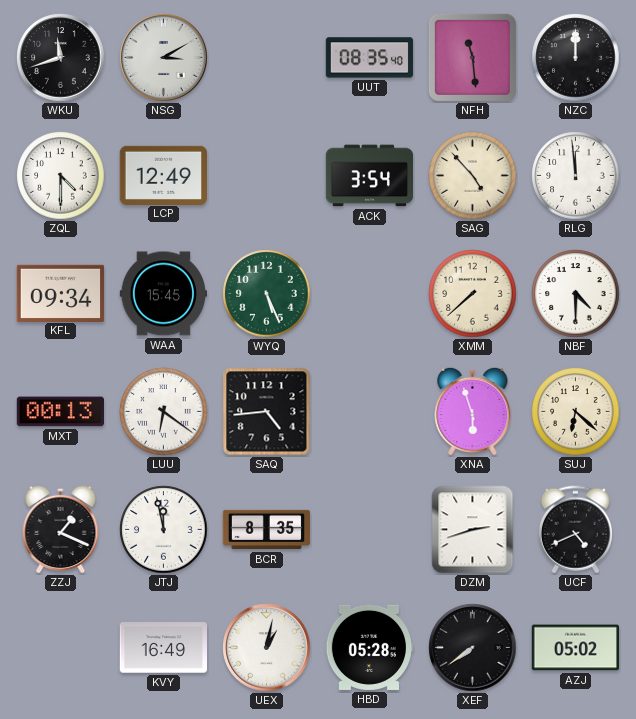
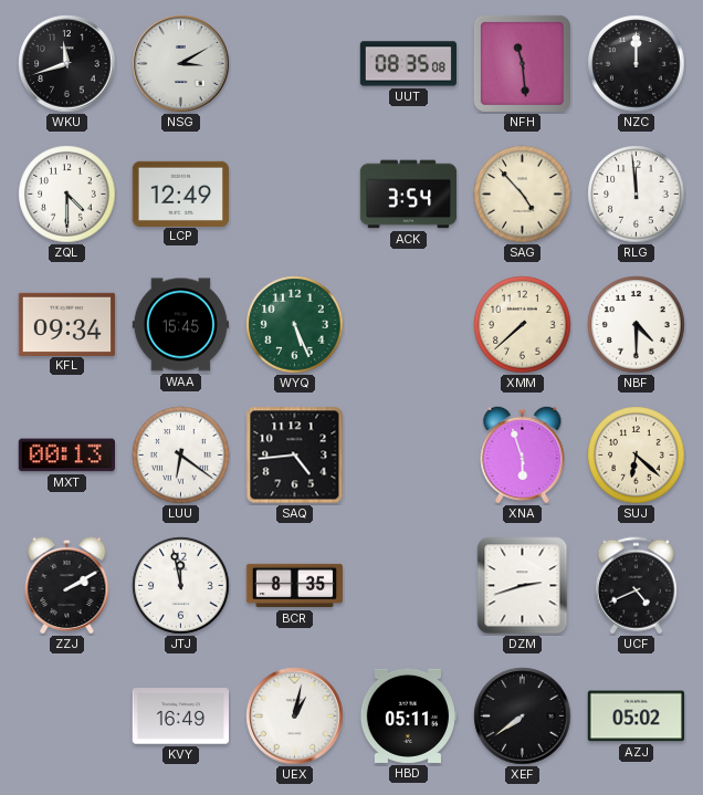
UUT: 08:35:40 -> 08:35:08
ZZJ: 1:19 -> 2:10
HBD: 05:28 -> 05:11
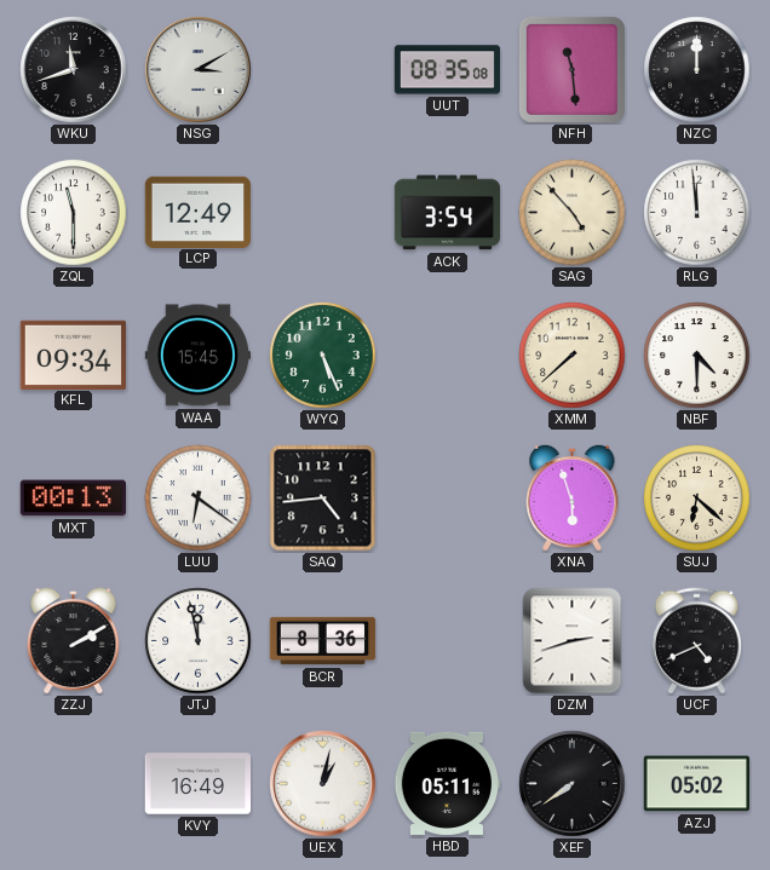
ZQL: 4:30 -> 11:30
BCR: 8:35 -> 8:36
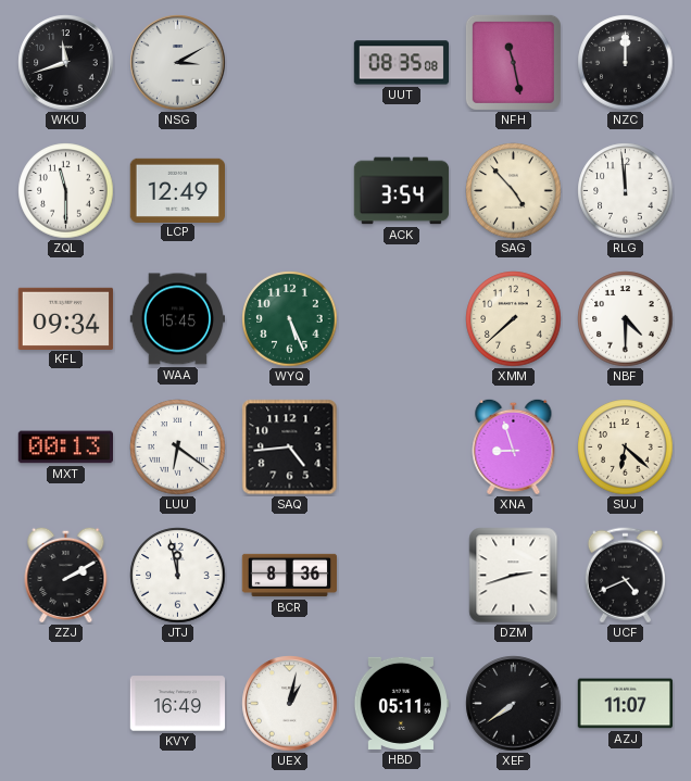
NFH: 11:29 -> 11:28
XNA: 5:57 -> 8:57
AZJ: 05:02 -> 11:07
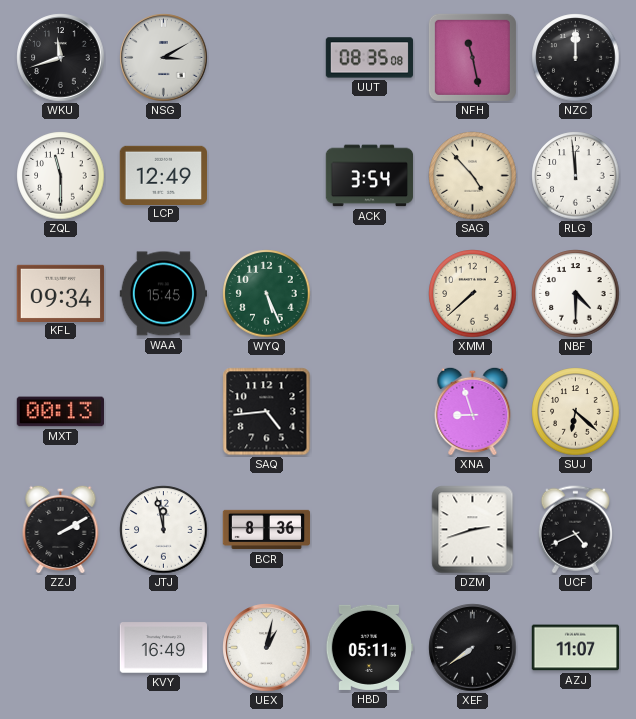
LUU: 6:21 -> none
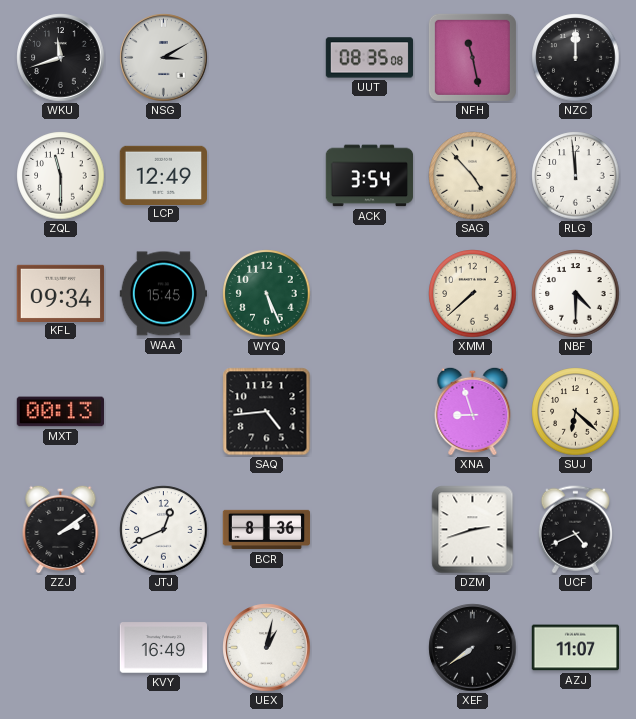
ZZJ: 2:10 -> 2:09
JTJ: 11:58 -> 12:41
HBD: 05:11 -> none
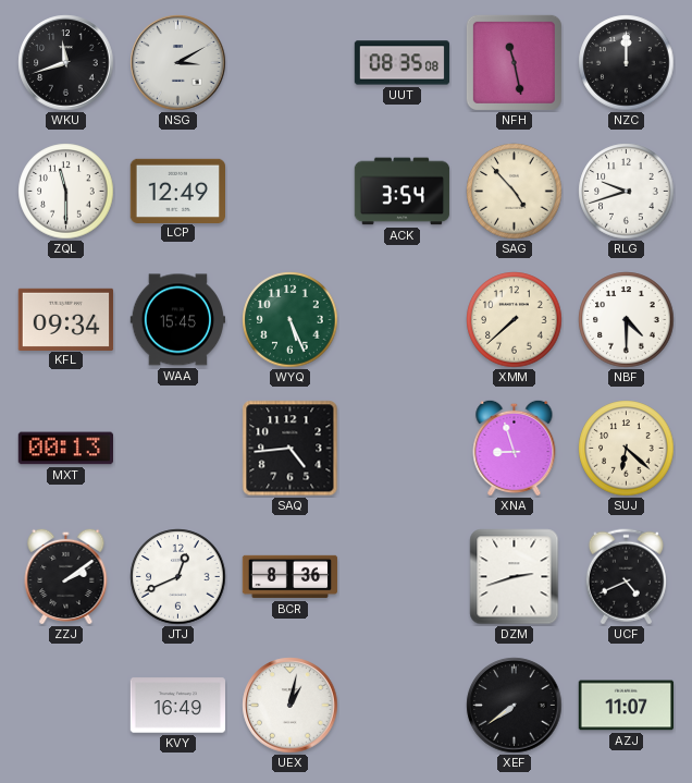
RLG: 11:59 -> 9:42
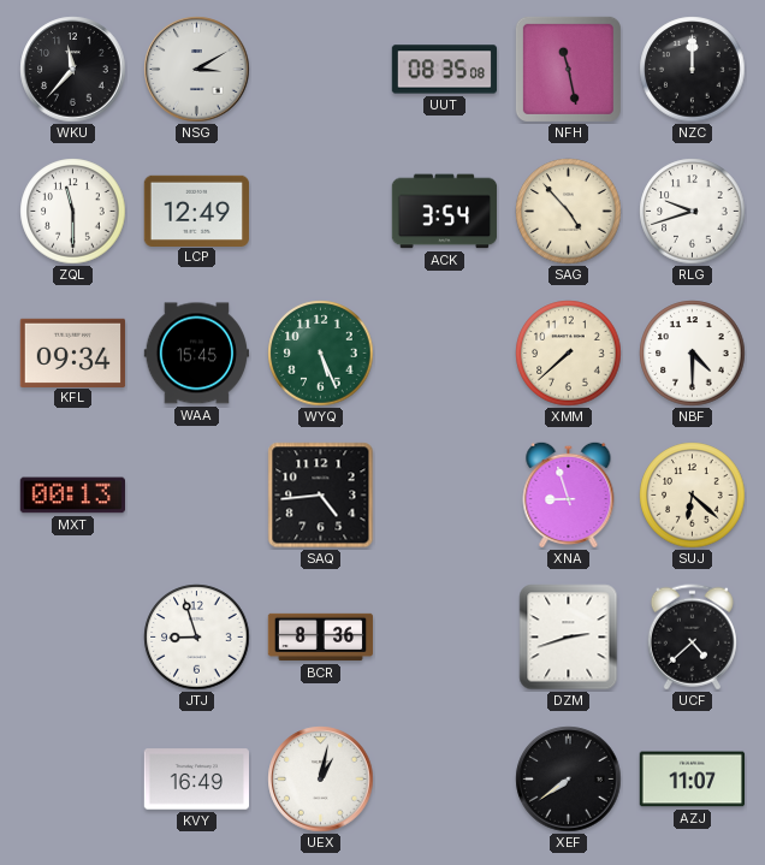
WKU: 11:42 -> 11:37
ZZJ: 2:09 -> none
JTJ: 12:41 -> 8:57
UCF: 4:41 -> 4:38
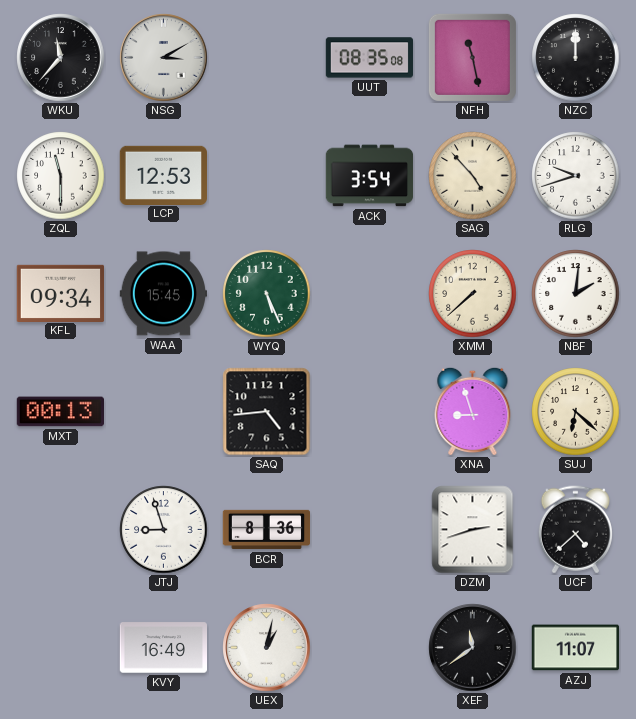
LCP: 12:49 -> 12:53
NBF: 4:30 -> 2:01
XEF: 7:39 -> 11:39
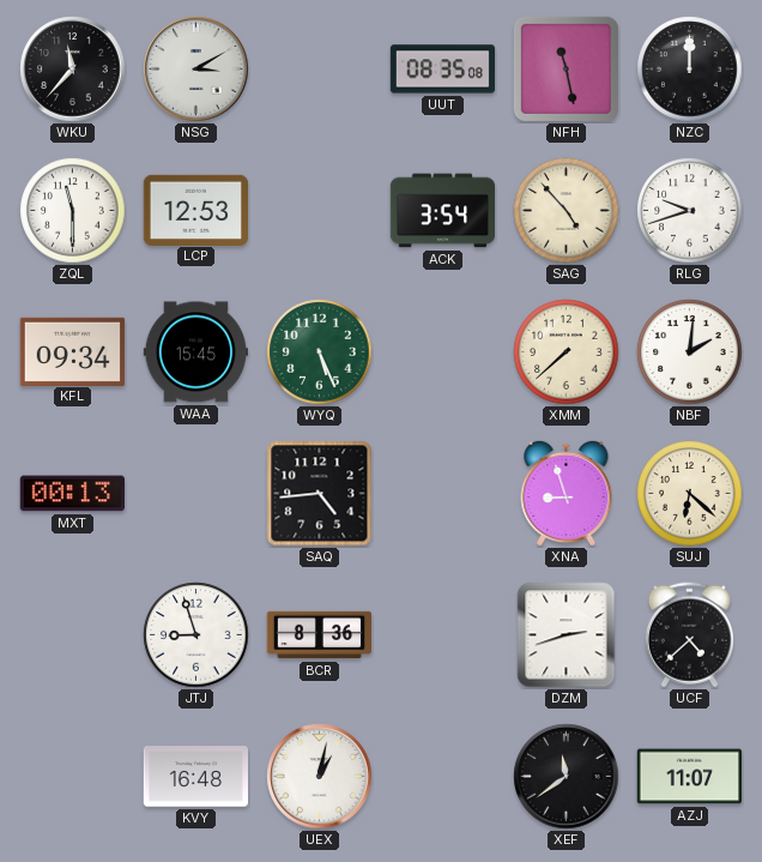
KVY: 16:49 -> 16:48
